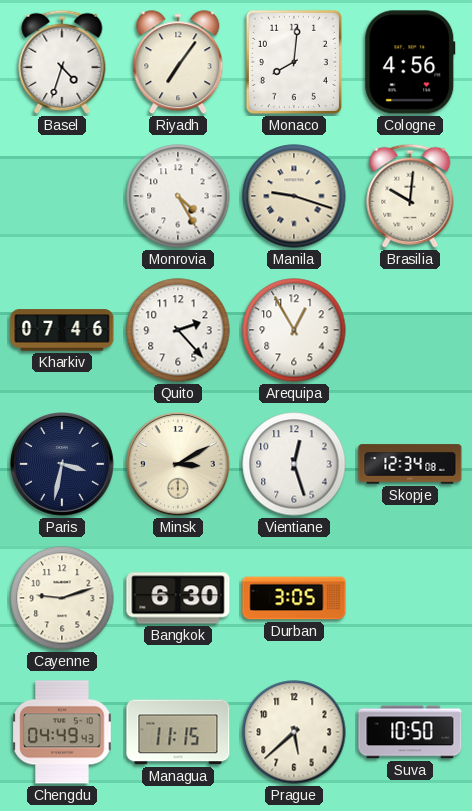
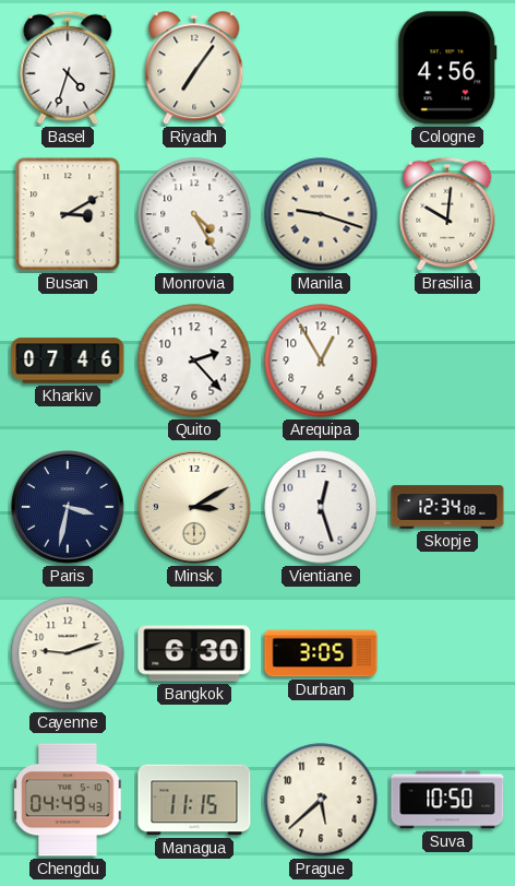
Monaco: 8:01 -> none
Busan: none -> 3:10
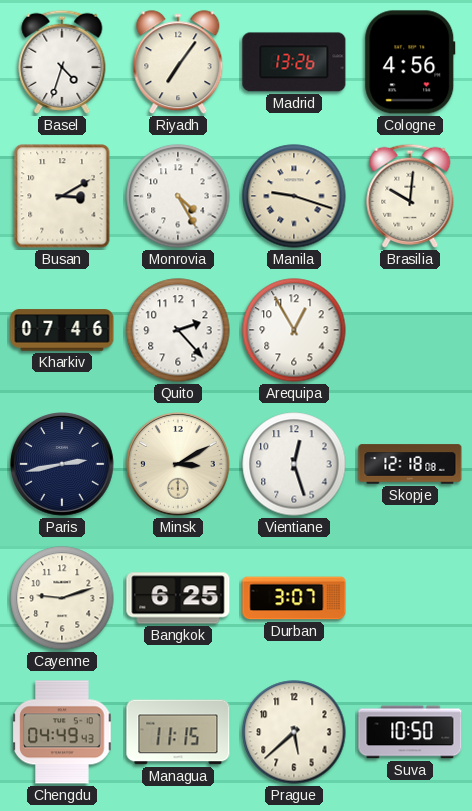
Madrid: none -> 13:26
Paris: 3:32 -> 2:43
Skopje: 12:34 -> 12:18
Bangkok: 6:30 -> 6:25
Durban: 3:05 -> 3:07
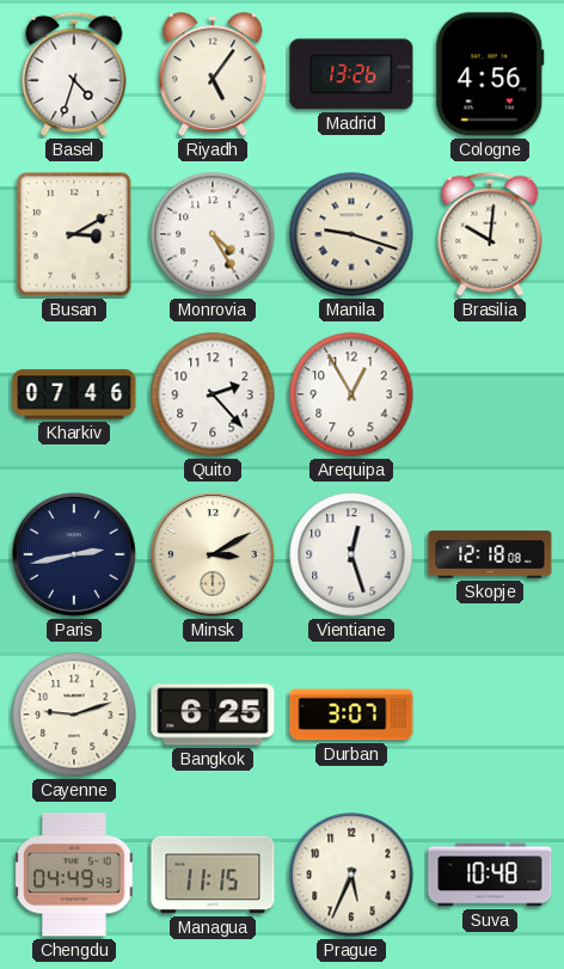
Riyadh: 7:06 -> 5:06
Prague: 5:38 -> 5:34
Suva: 10:50 -> 10:48
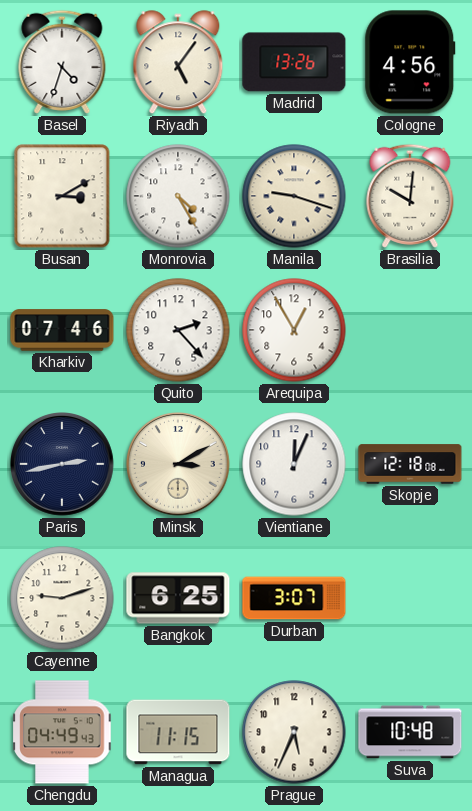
Vientiane: 12:27 -> 12:04
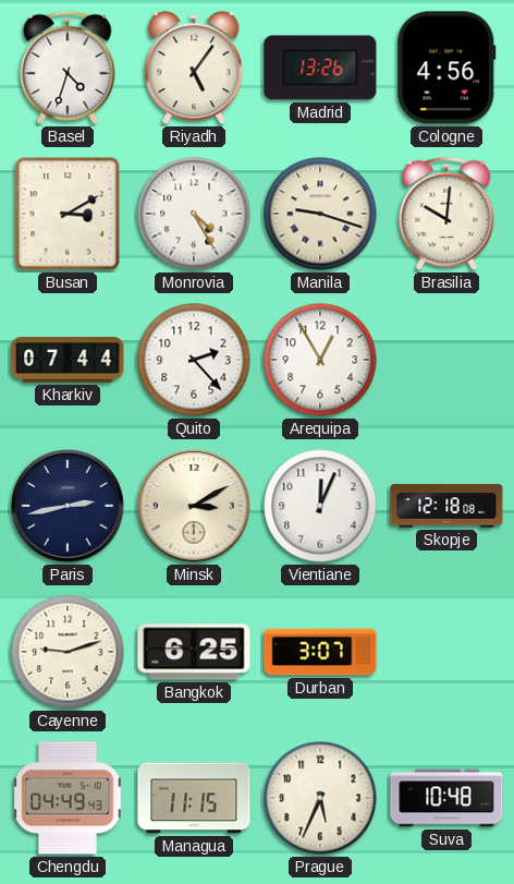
Kharkiv: 07:46 -> 07:44
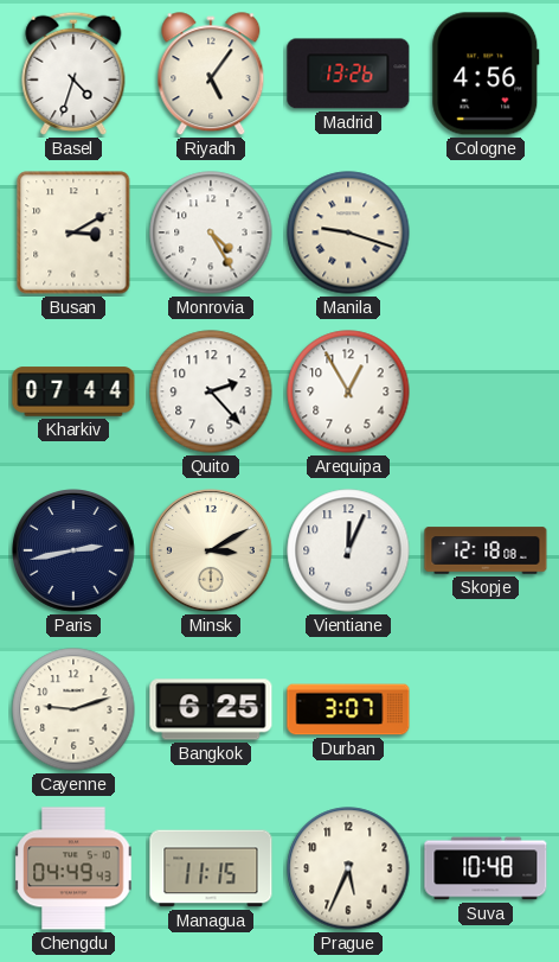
Brasilia: 10:01 -> none
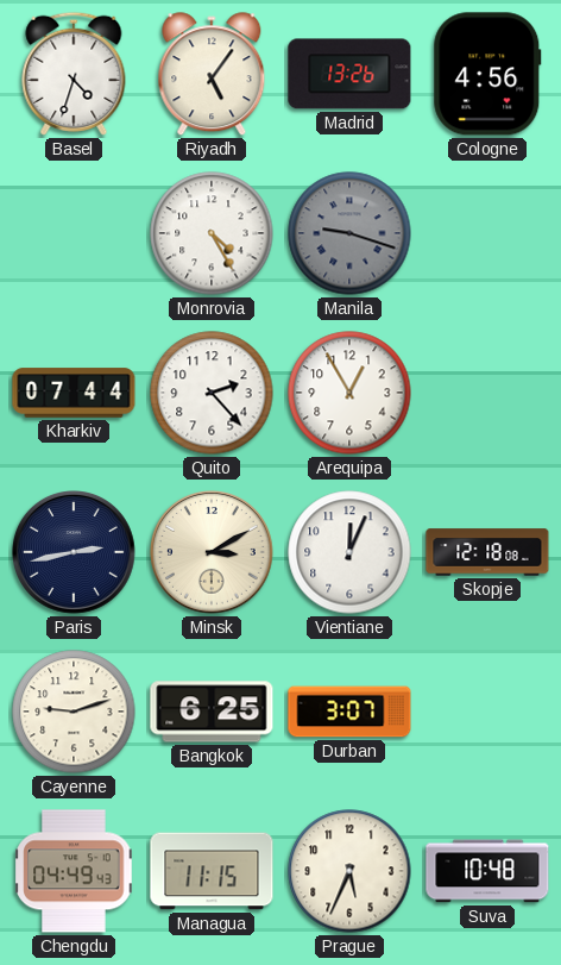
Busan: 3:10 -> none
Manila dial: cream -> grey
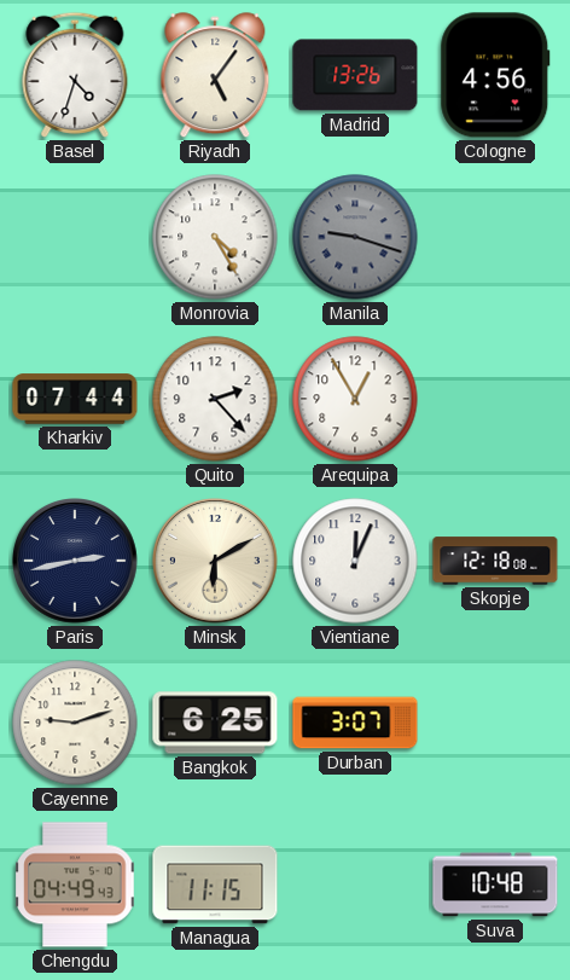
Minsk: 3:10 -> 6:10
Prague: 5:34 -> none
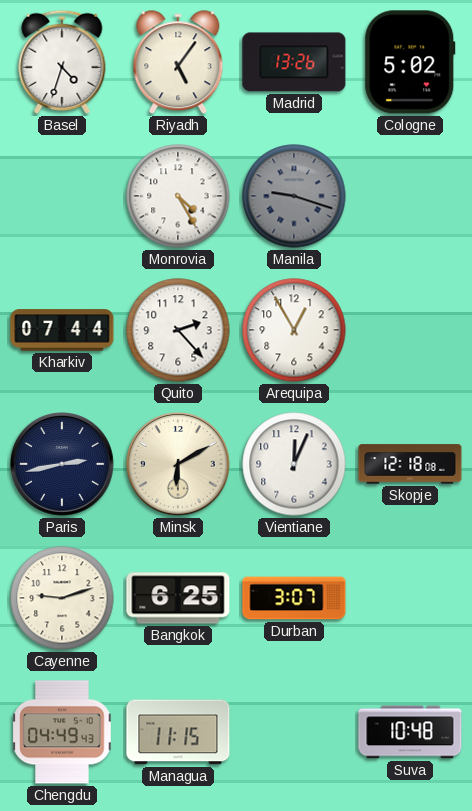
Cologne: 4:56 -> 5:02
